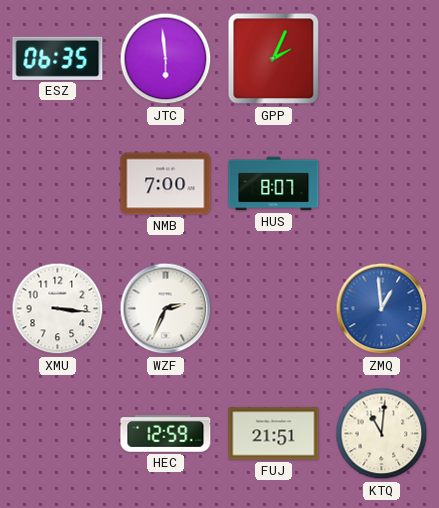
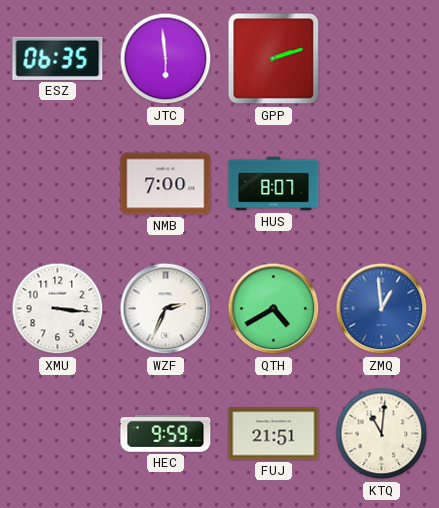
GPP: 2:04 -> 2:12
QTH: none -> 4:40
HEC: 12:59 -> 9:59
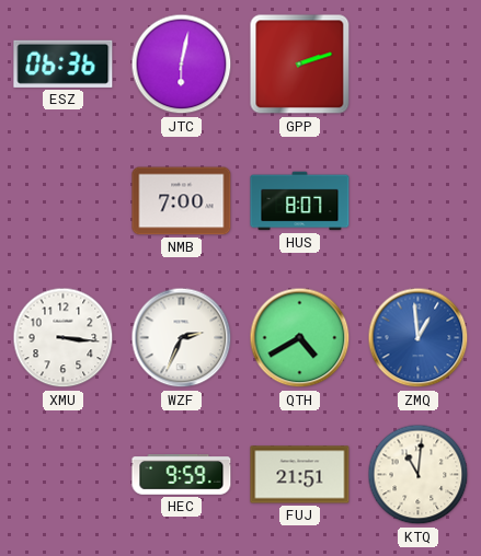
ESZ: 06:35 -> 06:36
JTC: 5:59 -> 6:02
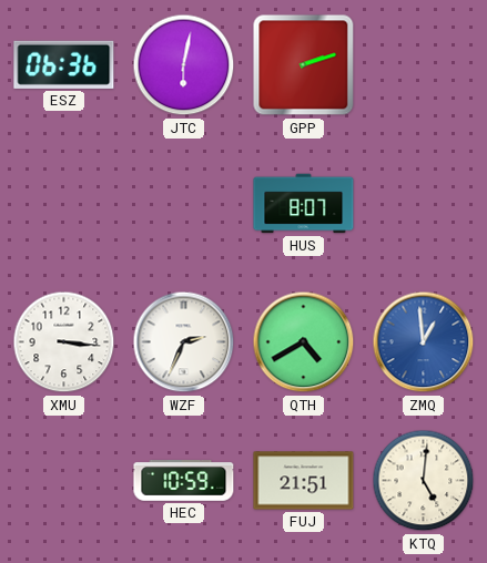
NMB: 7:00 -> none
HEC: 9:59 -> 10:59
KTQ: 11:01 -> 5:01
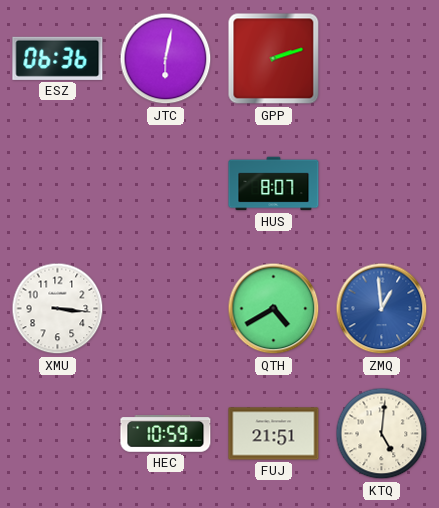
WZF: 2:34 -> none
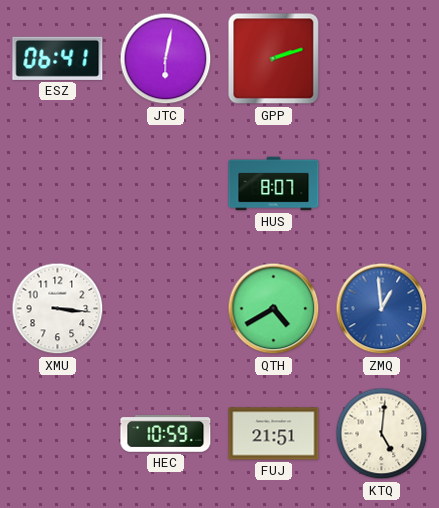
ESZ: 06:36 -> 06:41
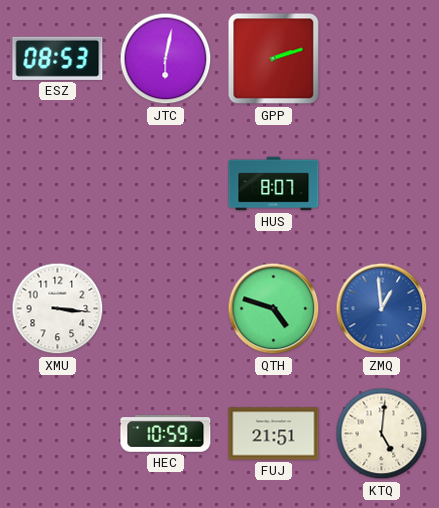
ESZ: 06:41 -> 08:53
QTH: 4:40 -> 4:48
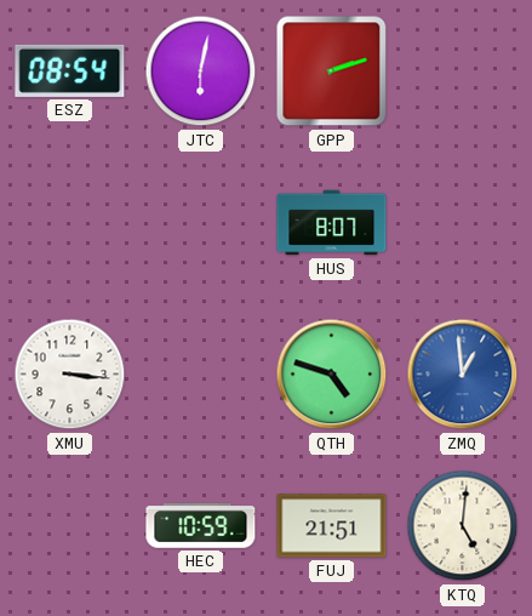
ESZ: 08:53 -> 08:54
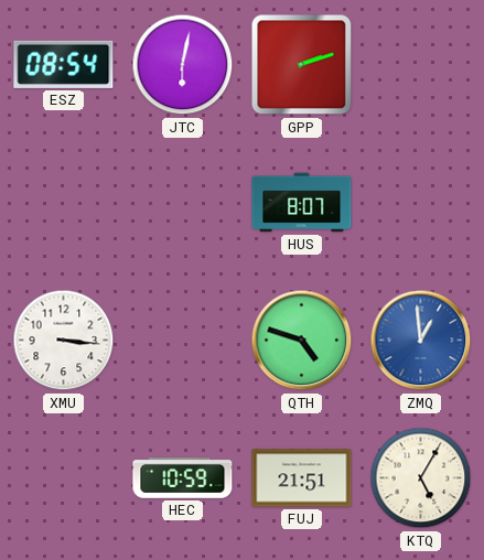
KTQ: 5:01 -> 5:05
